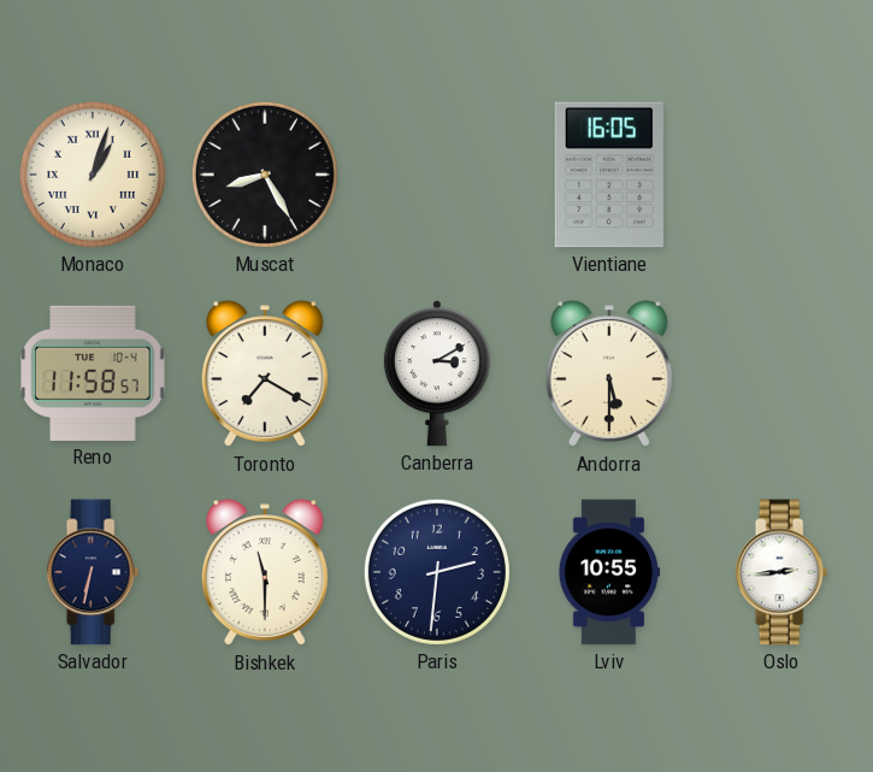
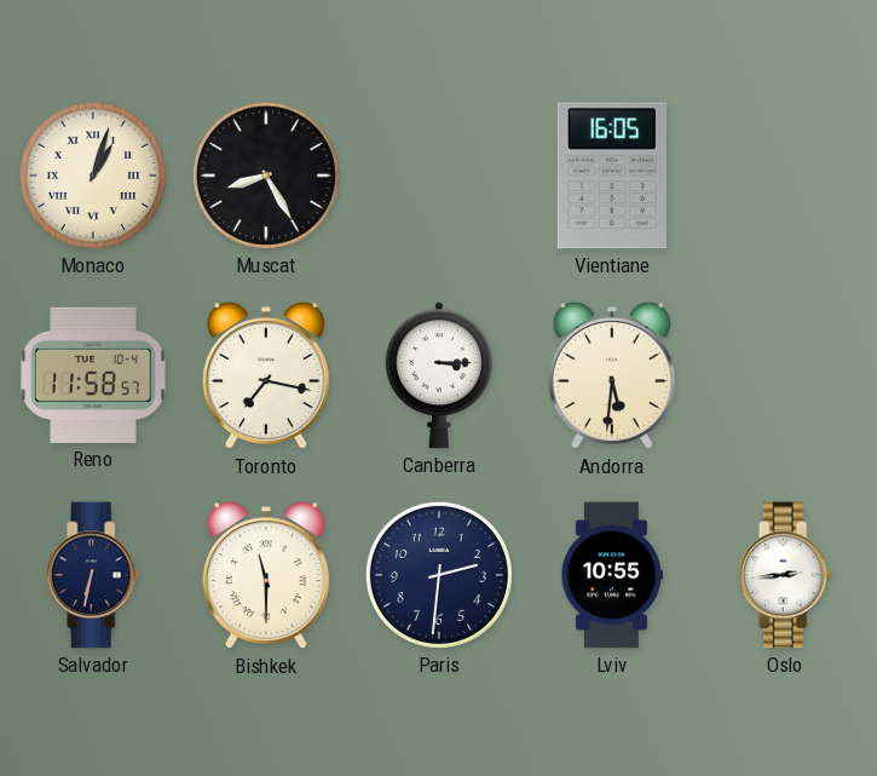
Toronto: 7:20 -> 7:17
Canberra: 3:10 -> 3:15
Andorra: 5:30 -> 5:31
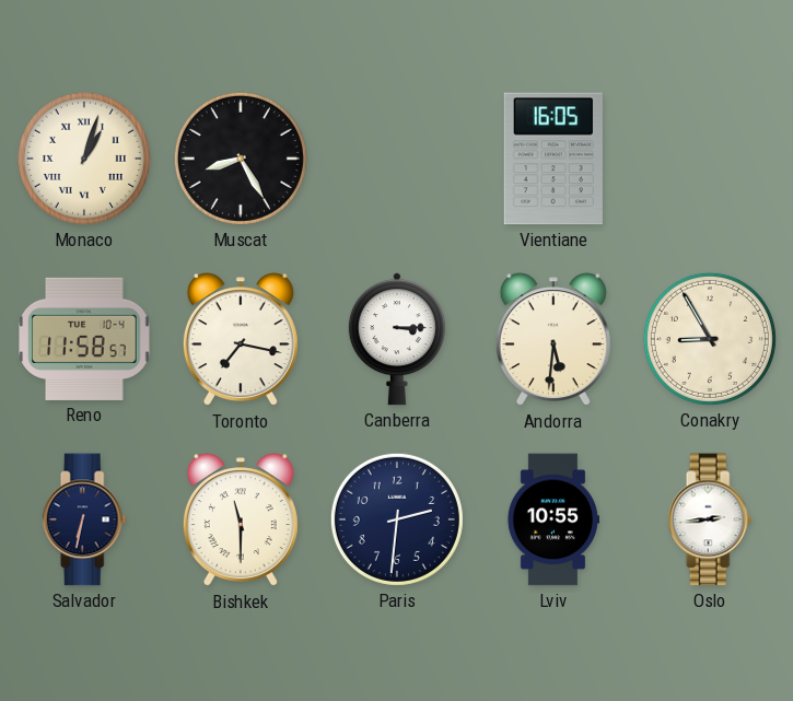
Conakry: none -> 8:55
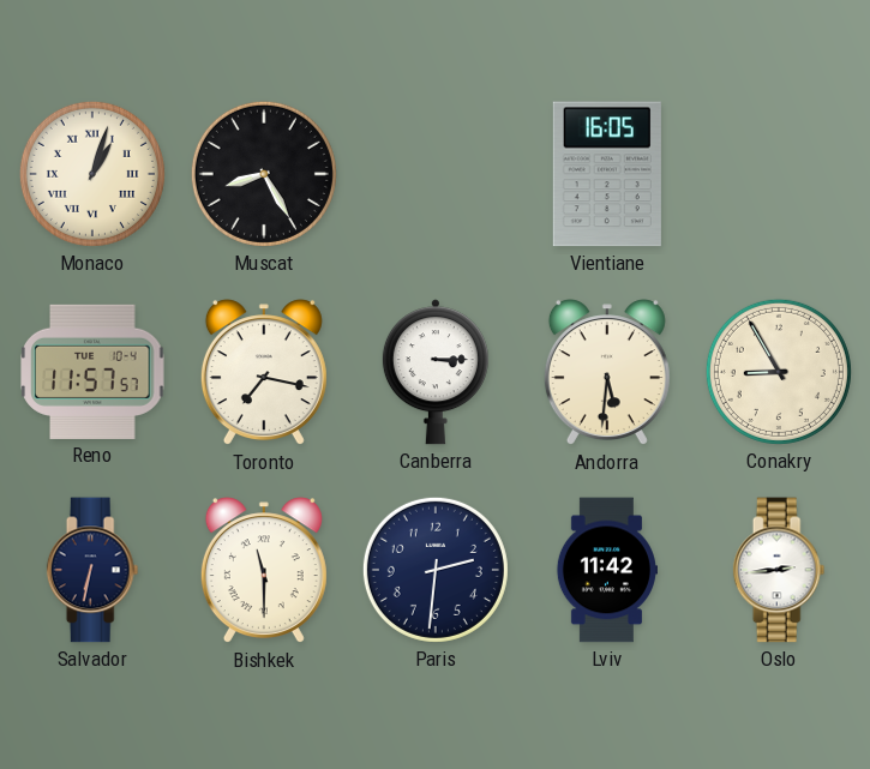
Reno: 11:58 -> 11:57
Lviv: 10:55 -> 11:42
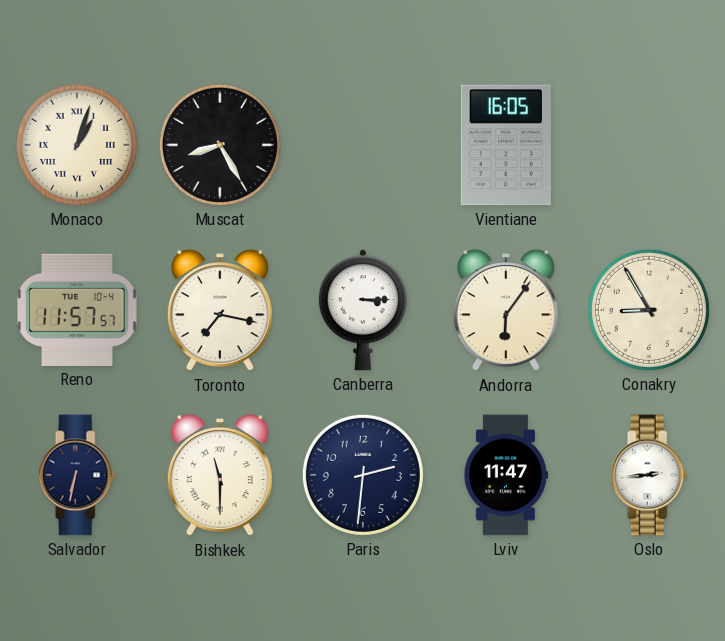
Andorra: 5:31 -> 6:06
Lviv: 11:42 -> 11:47
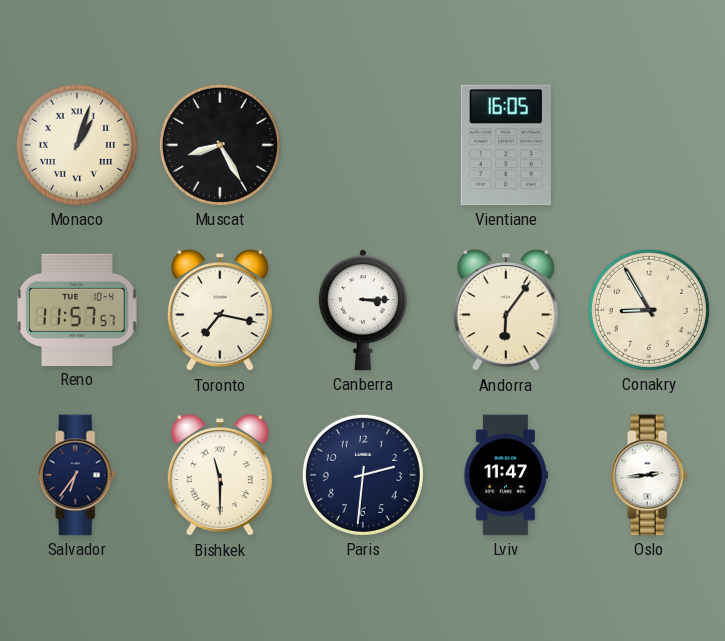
Salvador: 6:32 -> 6:36
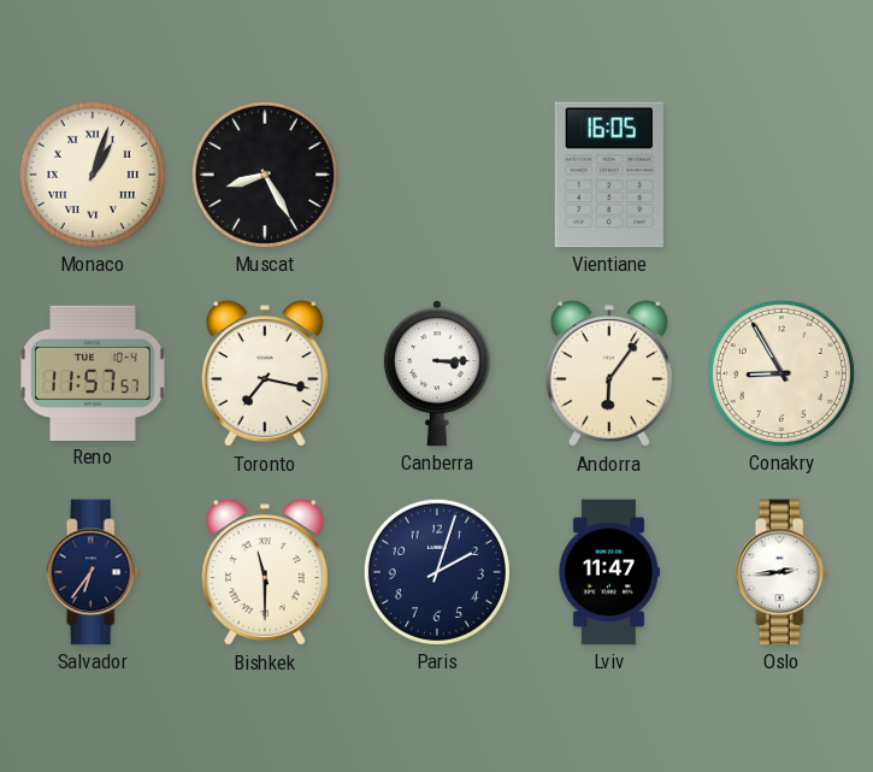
Paris: 2:31 -> 2:03
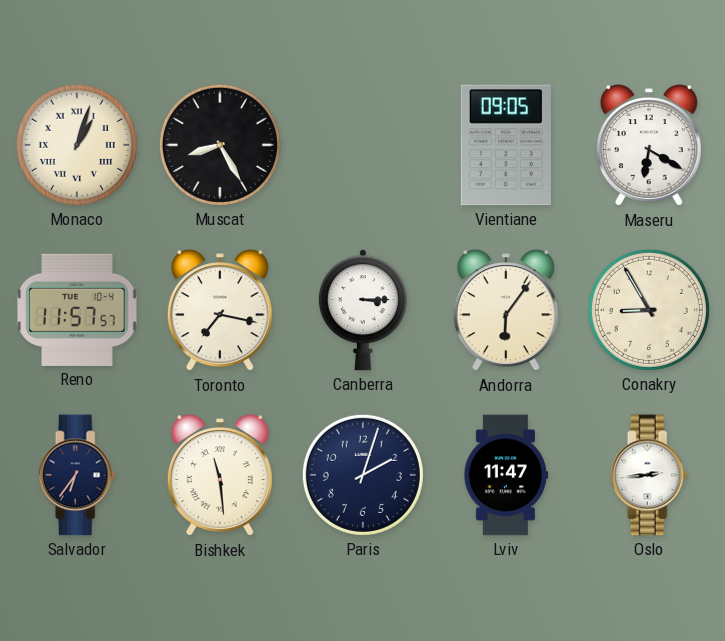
Vientiane: 16:05 -> 09:05
Maseru: none -> 6:20
Bishkek: 11:30 -> 11:29
